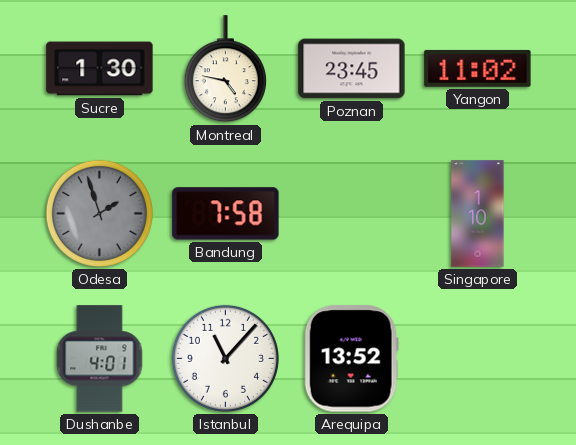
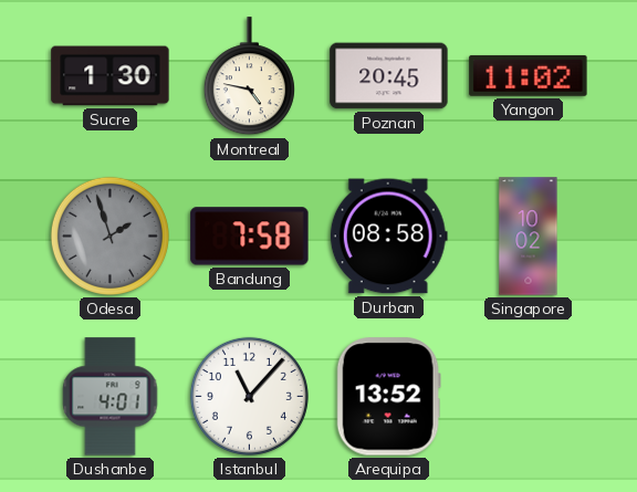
Poznan: 23:45 -> 20:45
Durban: none -> 08:58
Singapore: 1:10 -> 10:02
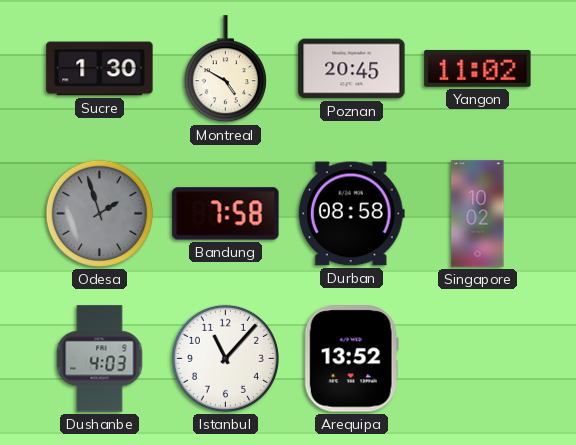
Montreal: 4:47 -> 4:50
Dushanbe: 4:01 -> 4:03
